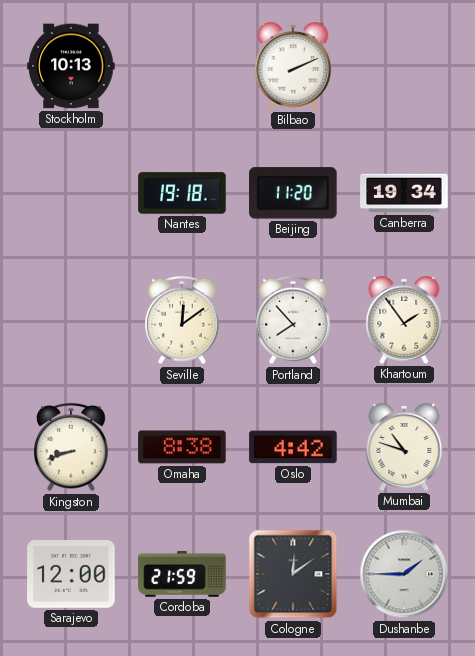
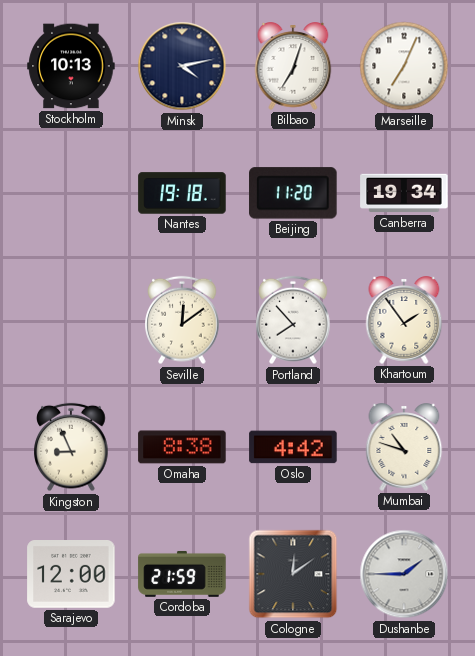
Minsk: none -> 4:13
Bilbao: 2:11 -> 7:03
Marseille: none -> 7:04
Kingston: 8:42 -> 8:56
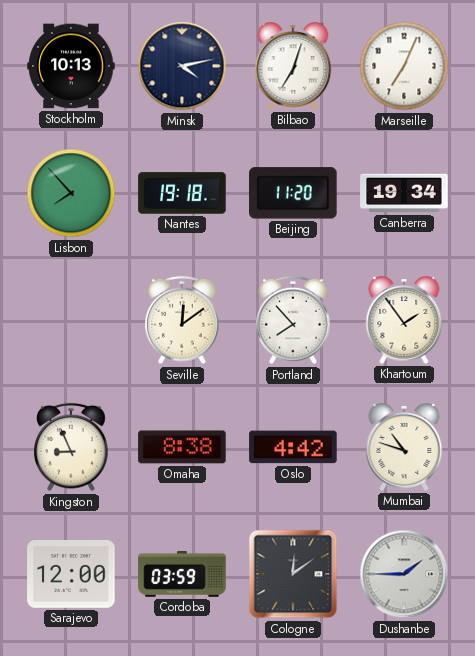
Lisbon: none -> 7:53
Cordoba: 21:59 -> 03:59
